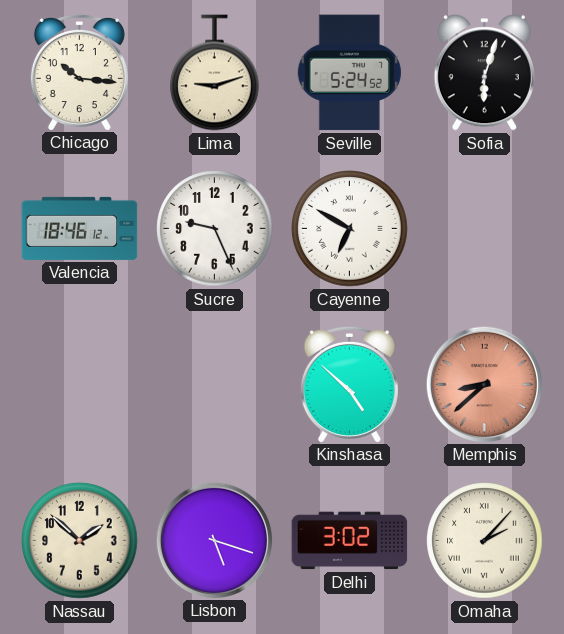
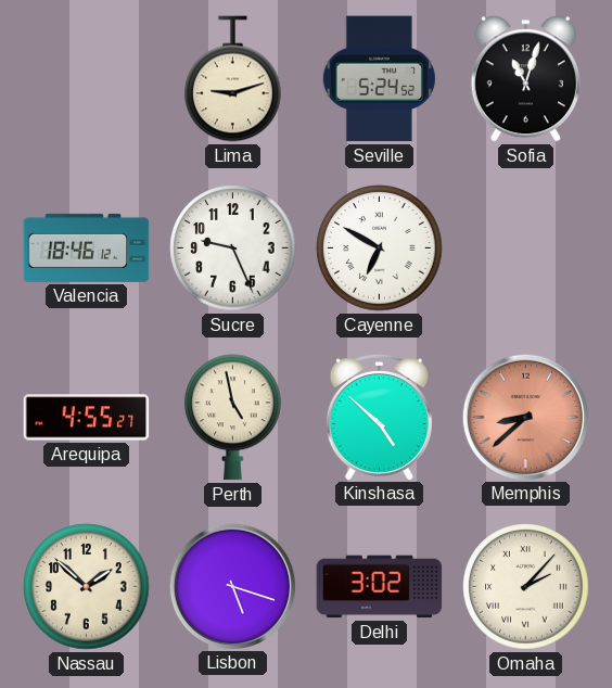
Chicago: 10:16 -> none
Sofia: 6:03 -> 11:03
Arequipa: none -> 4:55
Perth: none -> 4:58
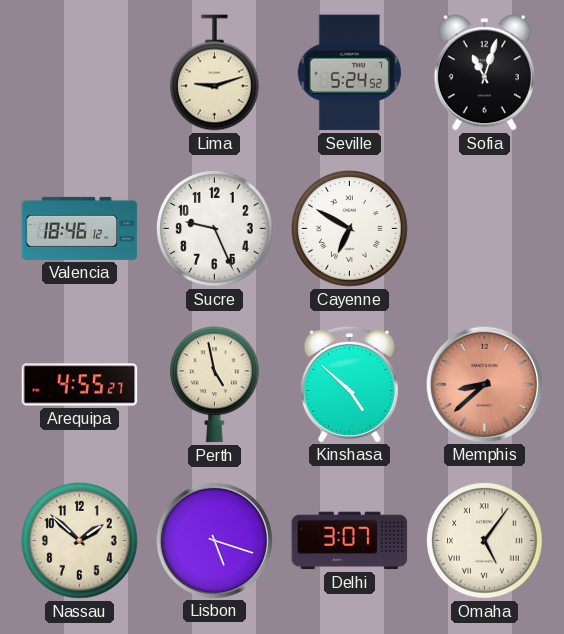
Delhi: 3:02 -> 3:07
Omaha: 2:07 -> 5:06
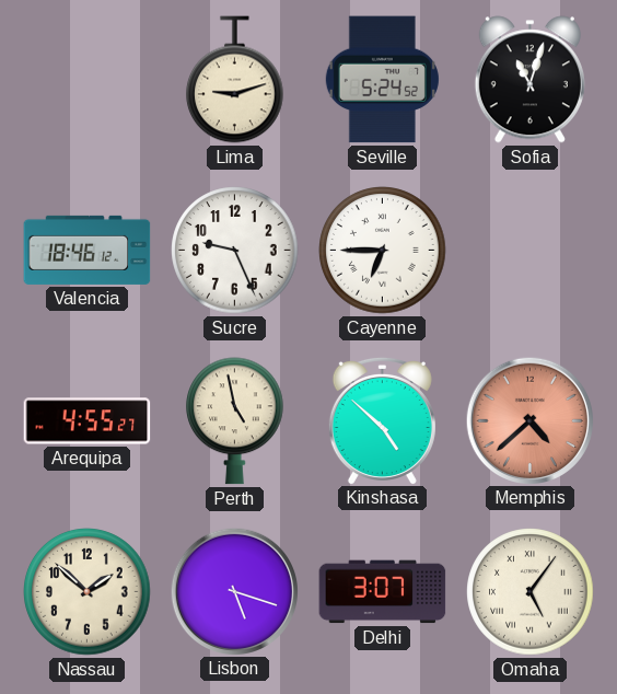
Cayenne: 6:50 -> 6:45
Memphis: 8:38 -> 4:38
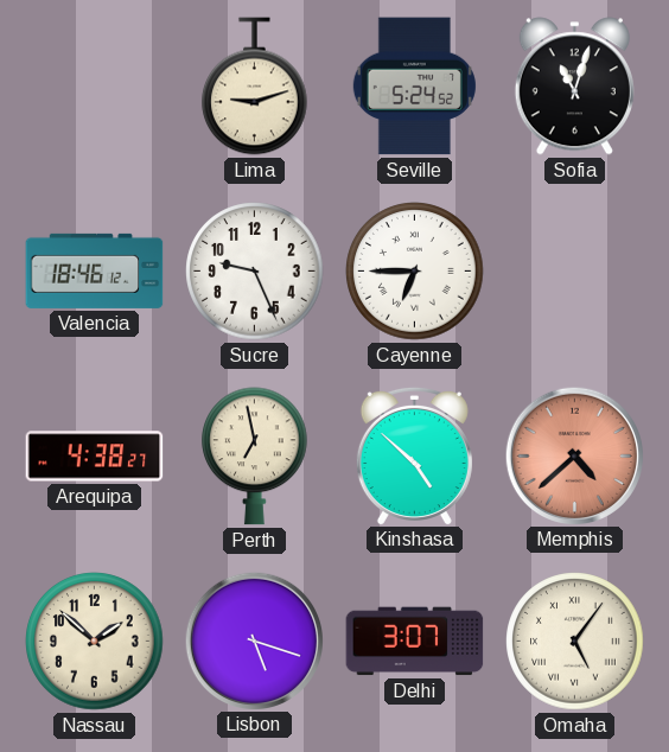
Arequipa: 4:55 -> 4:38
Perth: 4:58 -> 6:58
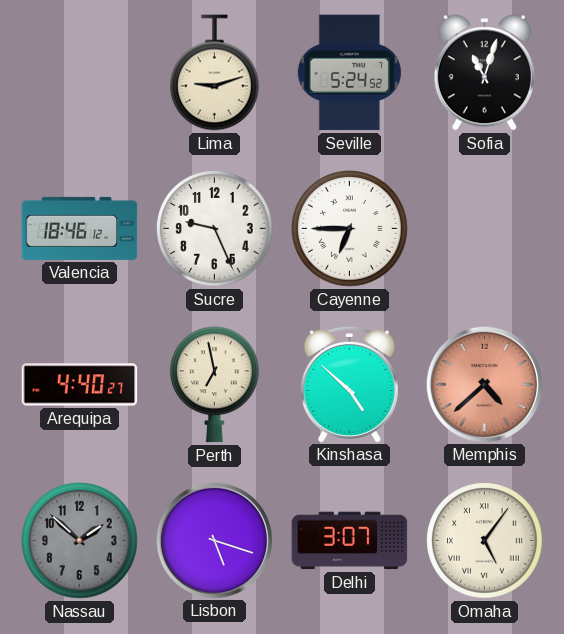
Arequipa: 4:38 -> 4:40
Nassau dial: cream -> grey
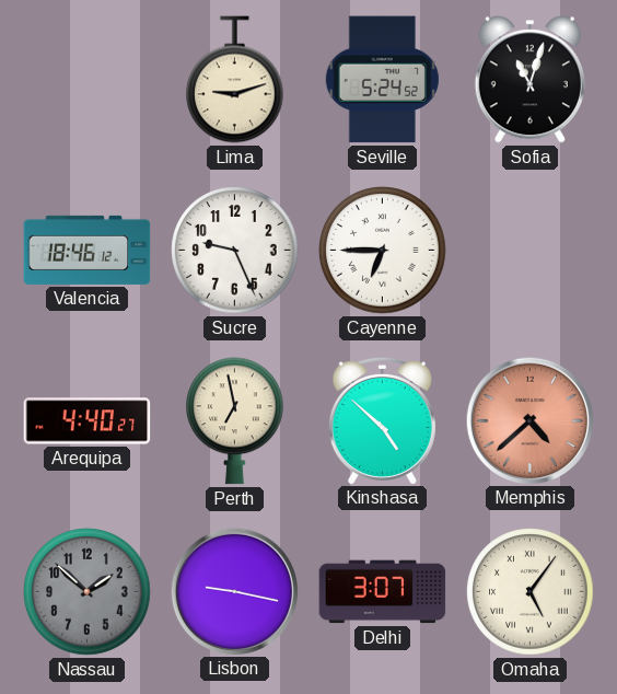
Lisbon: 5:18 -> 9:17
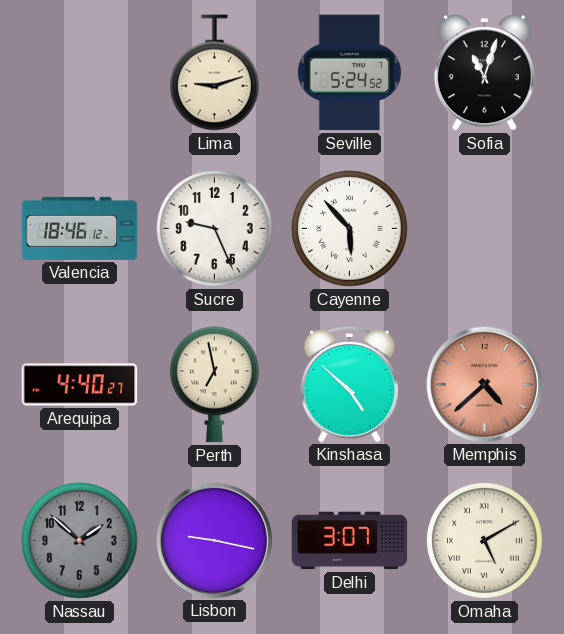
Cayenne: 6:45 -> 5:53
Omaha: 5:06 -> 5:10
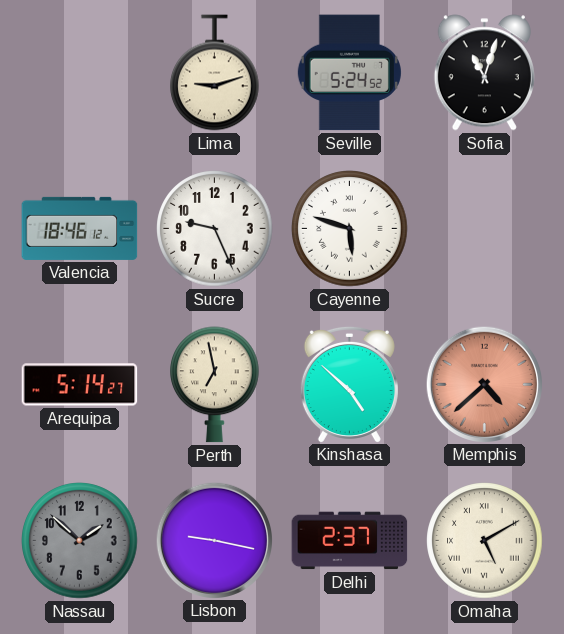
Cayenne: 5:53 -> 5:48
Arequipa: 4:40 -> 5:14
Delhi: 3:07 -> 2:37
